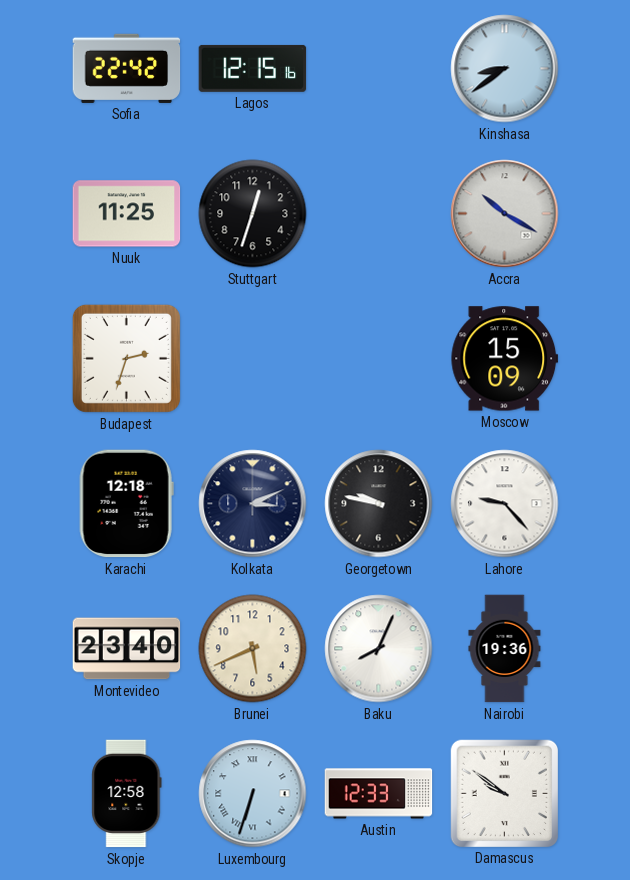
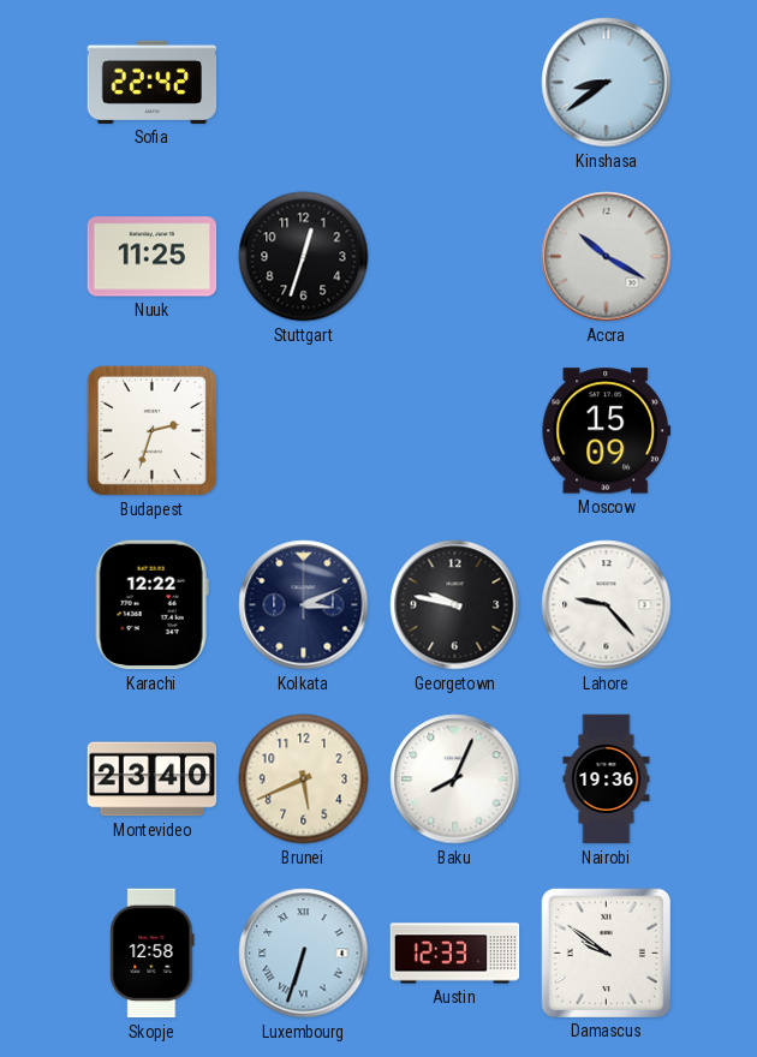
Lagos: 12:15 -> none
Karachi: 12:18 -> 12:22
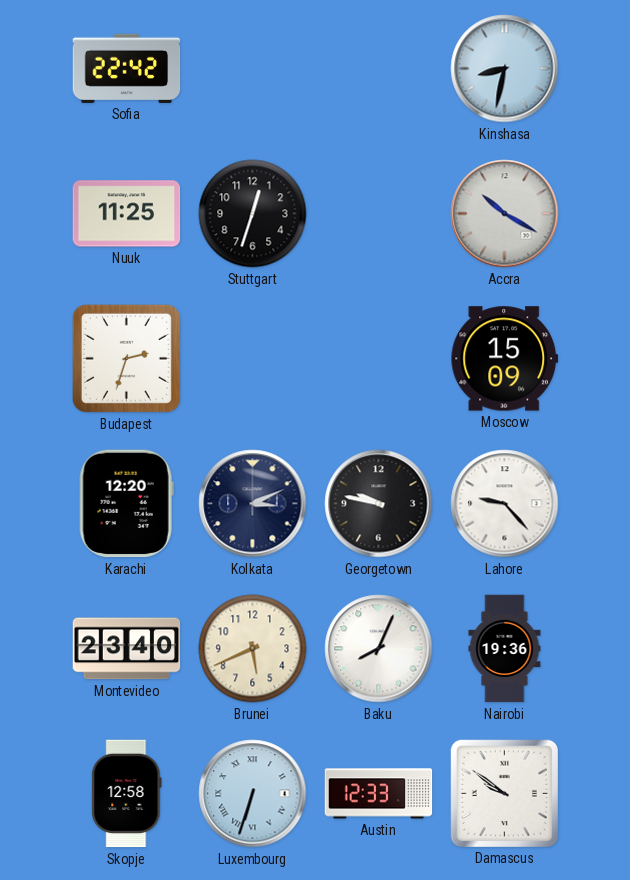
Kinshasa: 8:39 -> 8:32
Karachi: 12:22 -> 12:20
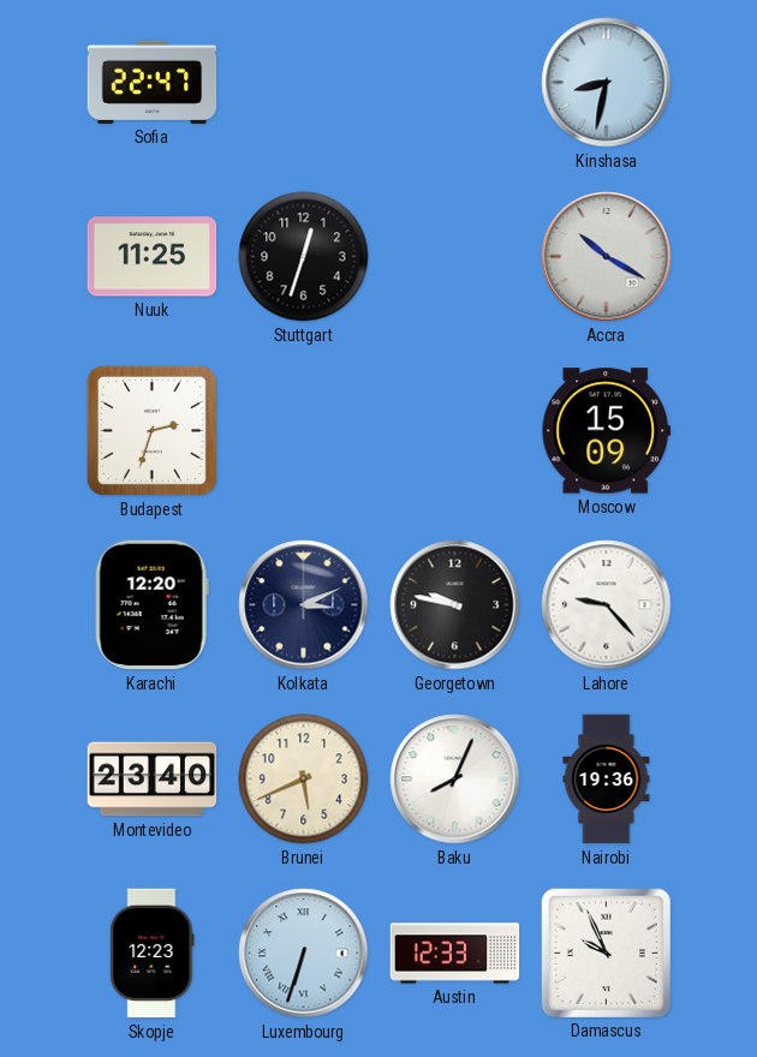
Sofia: 22:42 -> 22:47
Skopje: 12:58 -> 12:23
Damascus: 9:51 -> 9:56
